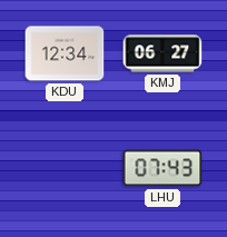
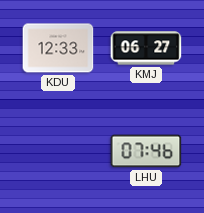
KDU: 12:34 -> 12:33
LHU: 07:43 -> 07:46
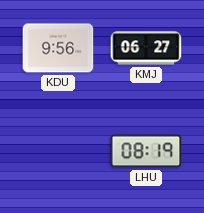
KDU: 12:33 -> 9:56
LHU: 07:46 -> 08:19
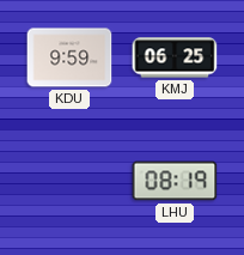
KDU: 9:56 -> 9:59
KMJ: 06:27 -> 06:25
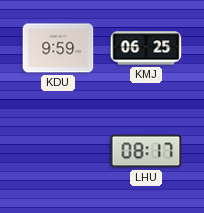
LHU: 08:19 -> 08:17
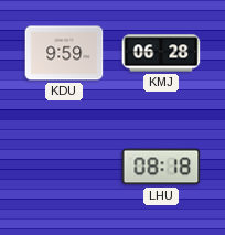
KMJ: 06:25 -> 06:28
LHU: 08:17 -> 08:18
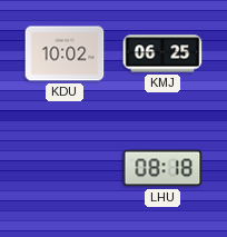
KDU: 9:59 -> 10:02
KMJ: 06:28 -> 06:25
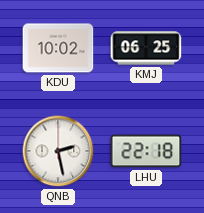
QNB: none -> 2:28
LHU: 08:18 -> 22:18
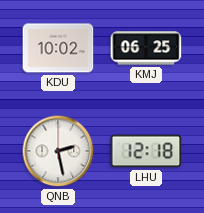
LHU: 22:18 -> 12:18
